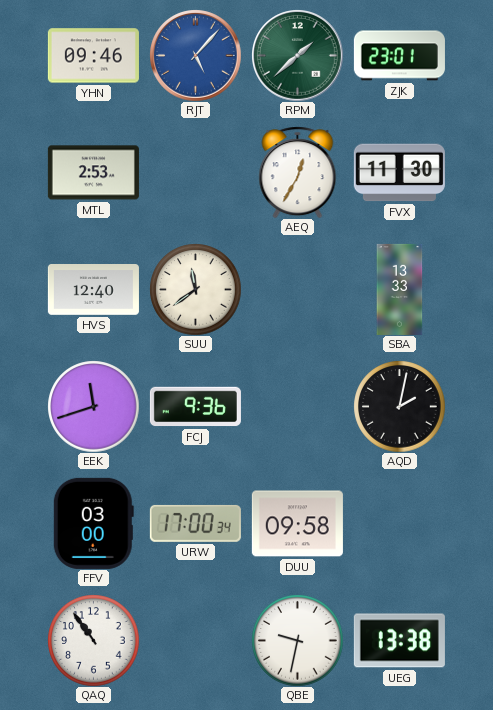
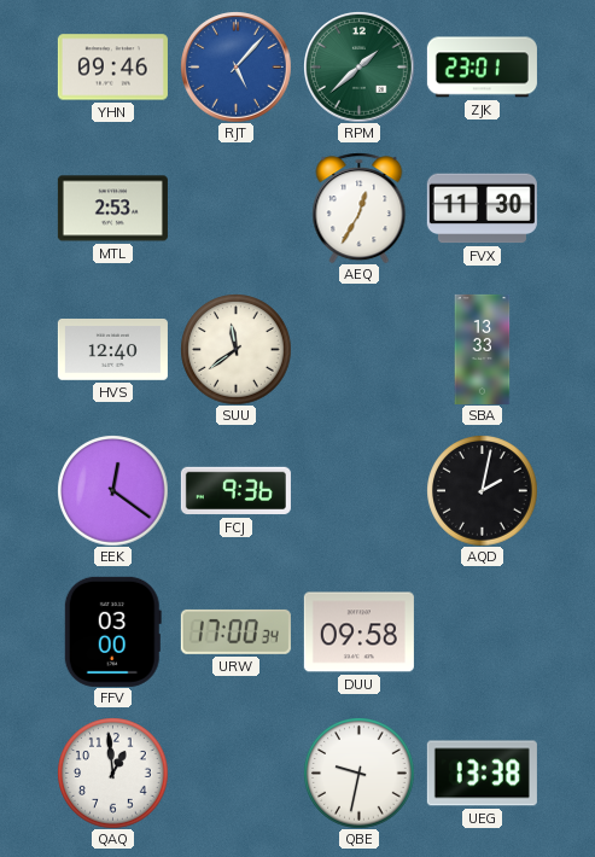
EEK: 11:42 -> 12:21
QAQ: 10:54 -> 12:59
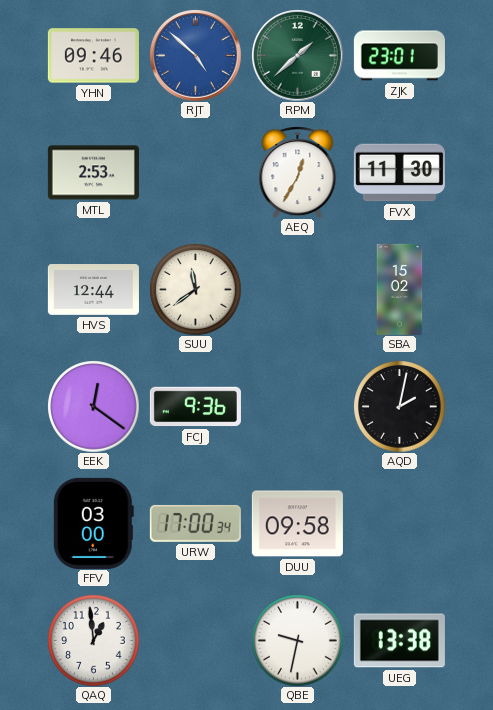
RJT: 5:07 -> 4:52
HVS: 12:40 -> 12:44
SBA: 13:33 -> 15:02
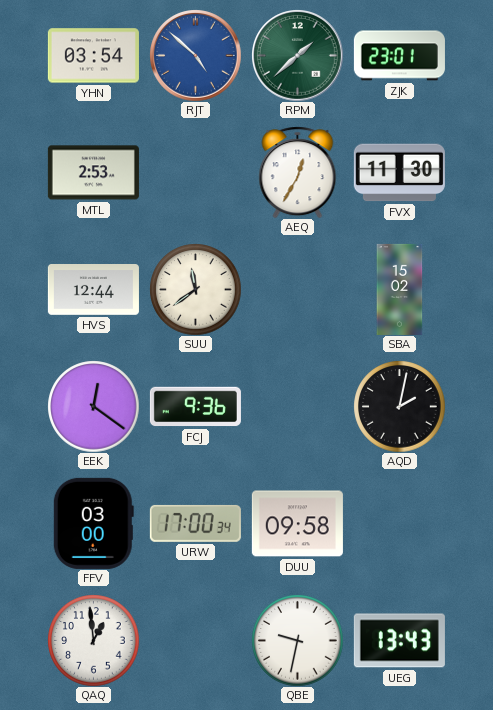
YHN: 09:46 -> 03:54
UEG: 13:38 -> 13:43
